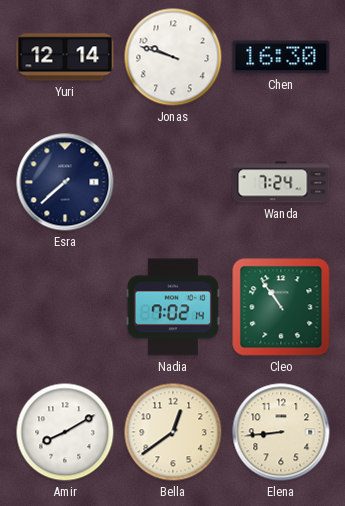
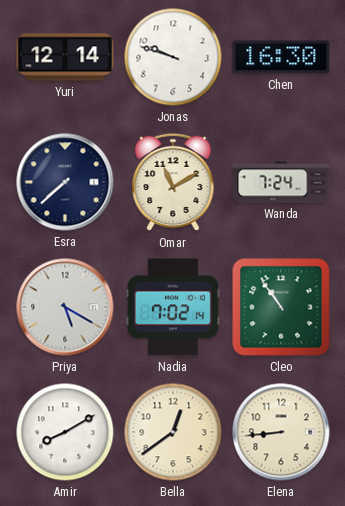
Omar: none -> 11:10
Priya: none -> 5:20
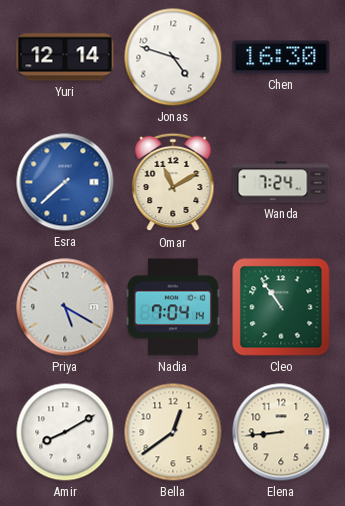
Jonas: 9:48 -> 4:48
Esra dial: navy -> blue
Nadia: 7:02 -> 7:04
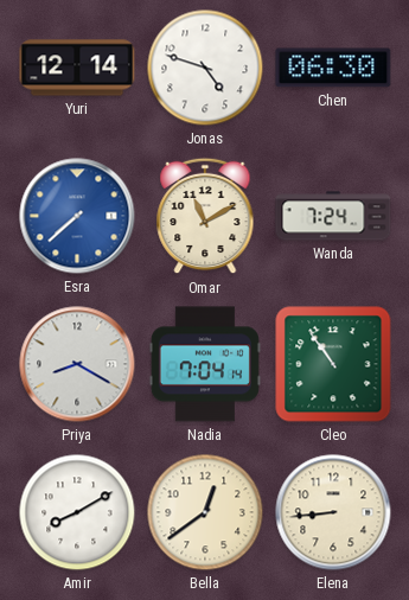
Chen: 16:30 -> 06:30
Priya: 5:20 -> 8:20
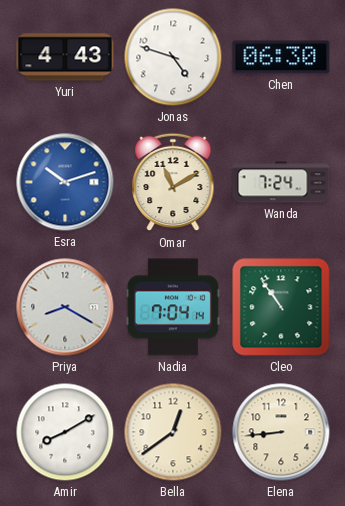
Yuri: 12:14 -> 4:43
Esra: 7:38 -> 10:12
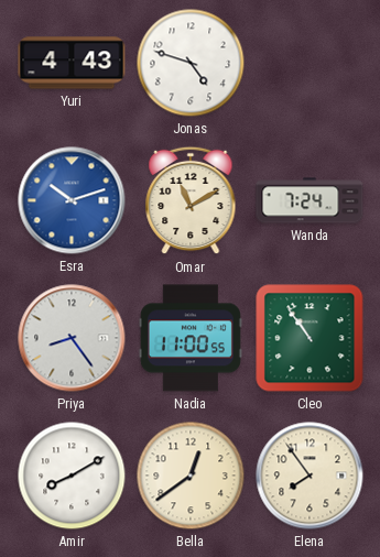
Chen: 06:30 -> none
Priya: 8:20 -> 8:24
Nadia: 7:04 -> 11:00
Elena: 8:44 -> 7:54
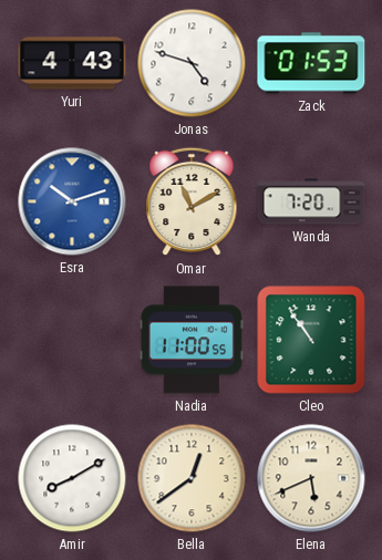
Zack: none -> 01:53
Wanda: 7:24 -> 7:20
Priya: 8:24 -> none
Elena: 7:54 -> 5:41
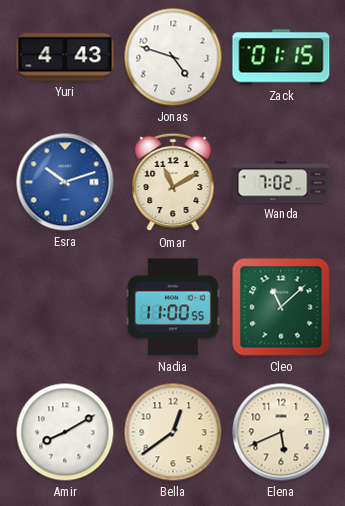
Zack: 01:53 -> 01:15
Wanda: 7:20 -> 7:02
Cleo: 10:54 -> 11:08
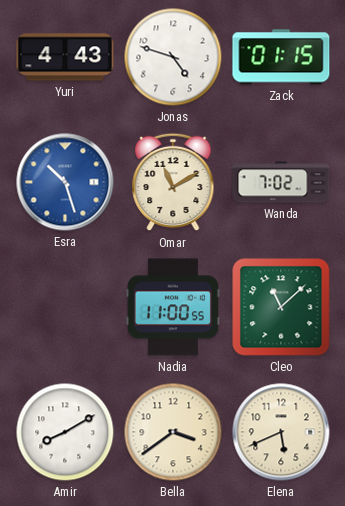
Esra: 10:12 -> 10:27
Bella: 12:39 -> 3:39
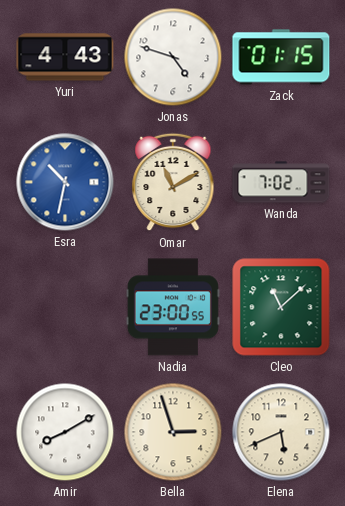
Esra: 10:27 -> 10:32
Nadia: 11:00 -> 23:00
Bella: 3:39 -> 2:57
